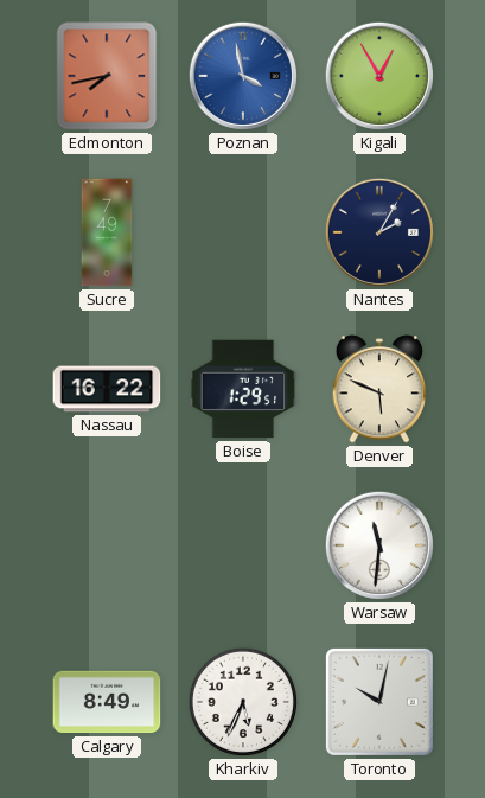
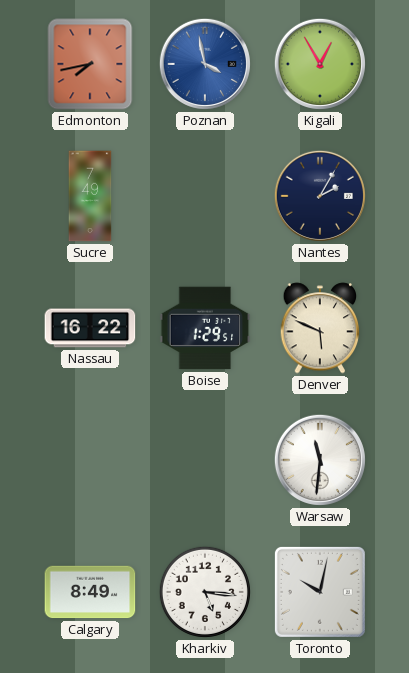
Kharkiv: 5:34 -> 5:16
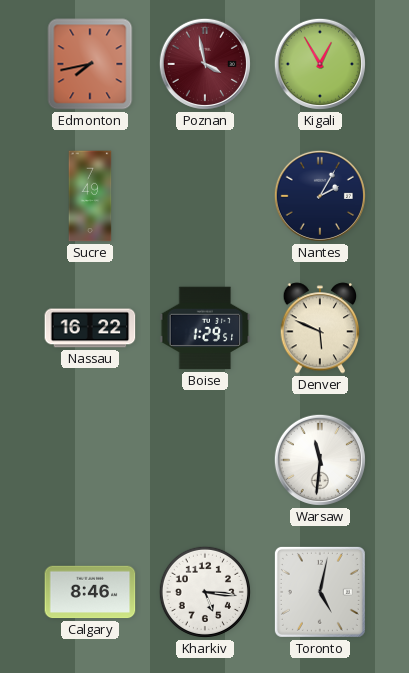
Poznan dial: blue -> burgundy
Calgary: 8:49 -> 8:46
Toronto: 10:02 -> 5:02
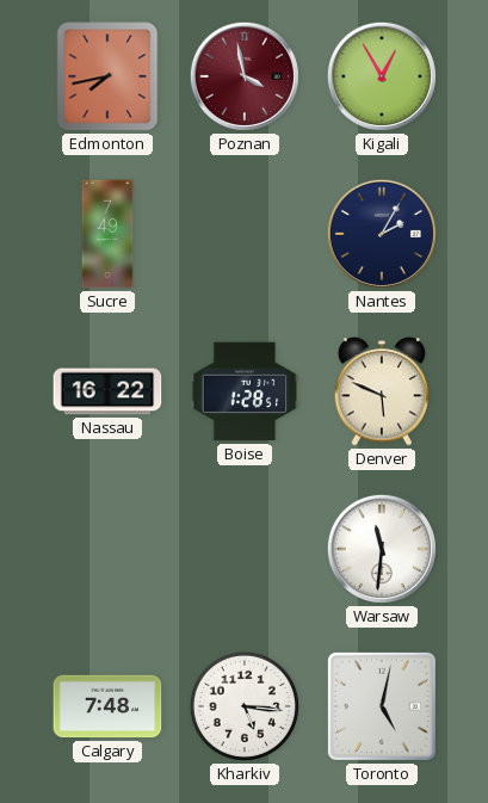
Boise: 1:29 -> 1:28
Calgary: 8:46 -> 7:48
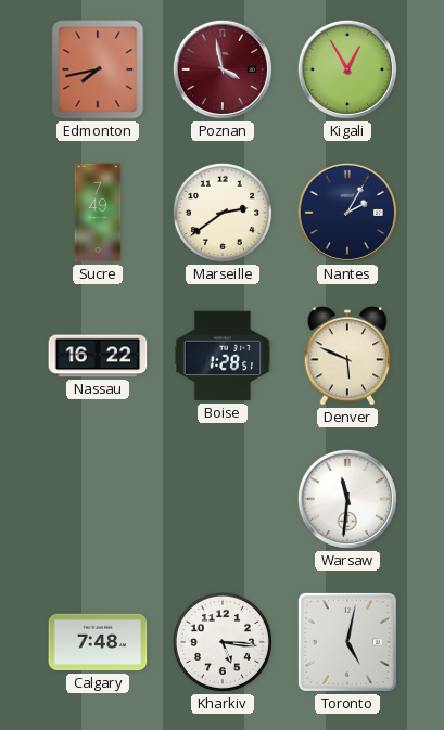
Marseille: none -> 2:39
